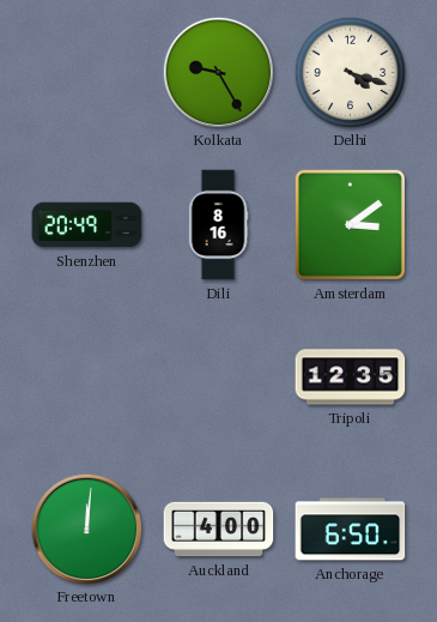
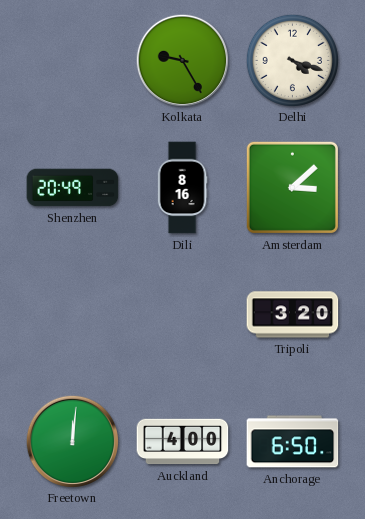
Amsterdam: 3:09 -> 3:08
Tripoli: 12:35 -> 3:20
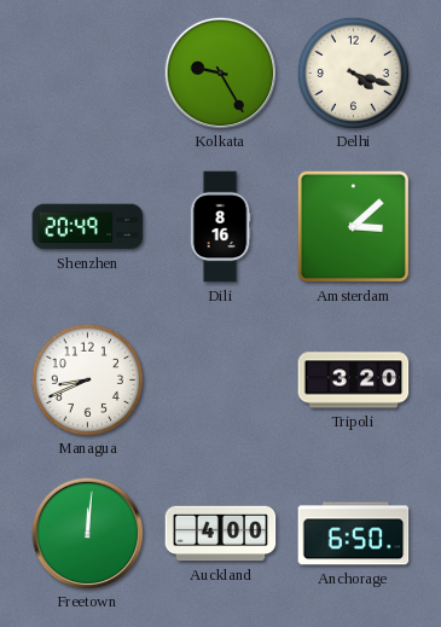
Managua: none -> 8:41
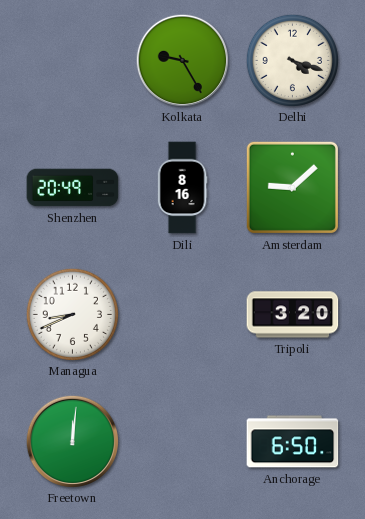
Amsterdam: 3:08 -> 9:08
Auckland: 4:00 -> none
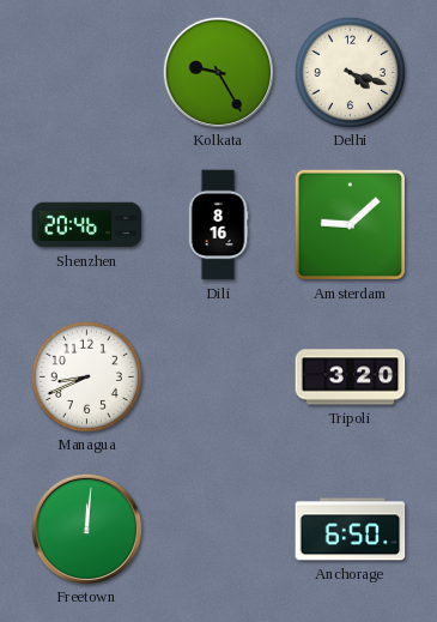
Shenzhen: 20:49 -> 20:46
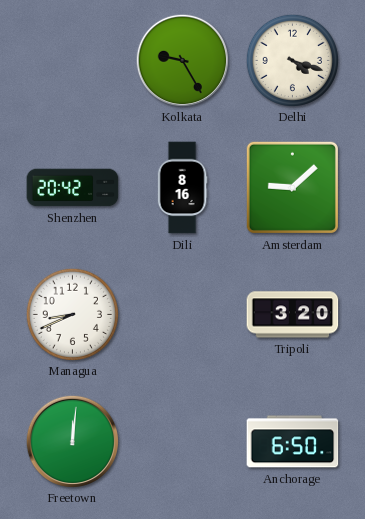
Shenzhen: 20:46 -> 20:42
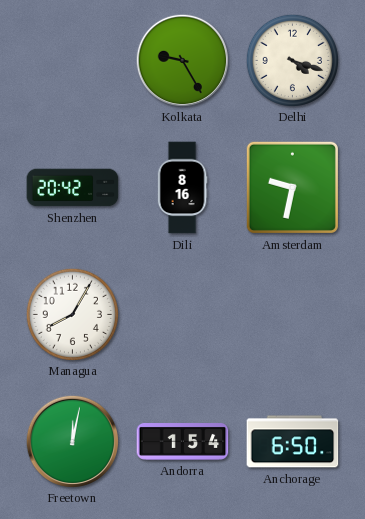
Amsterdam: 9:08 -> 9:32
Managua: 8:41 -> 8:05
Tripoli: 3:20 -> none
Freetown: 12:01 -> 12:02
Andorra: none -> 1:54
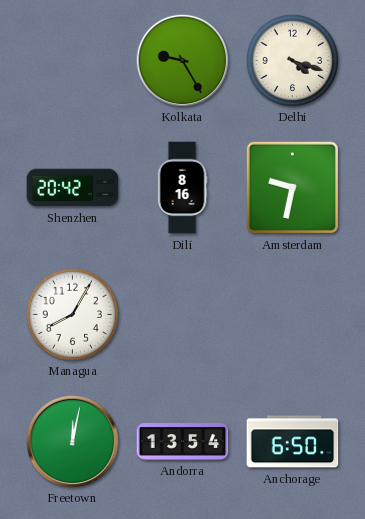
Andorra: 1:54 -> 13:54
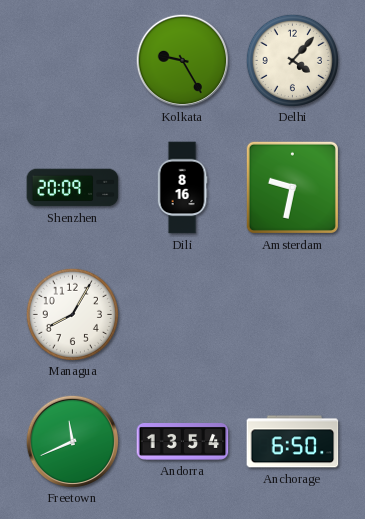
Delhi: 4:18 -> 4:07
Shenzhen: 20:42 -> 20:09
Freetown: 12:02 -> 11:41
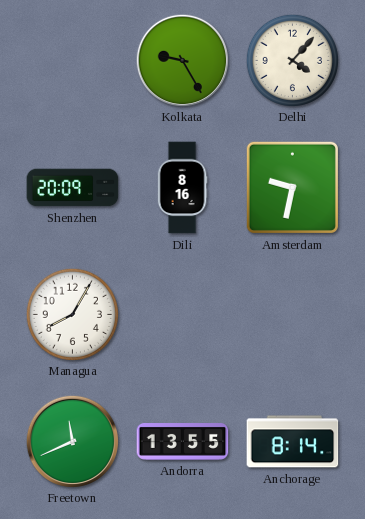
Andorra: 13:54 -> 13:55
Anchorage: 6:50 -> 8:14
